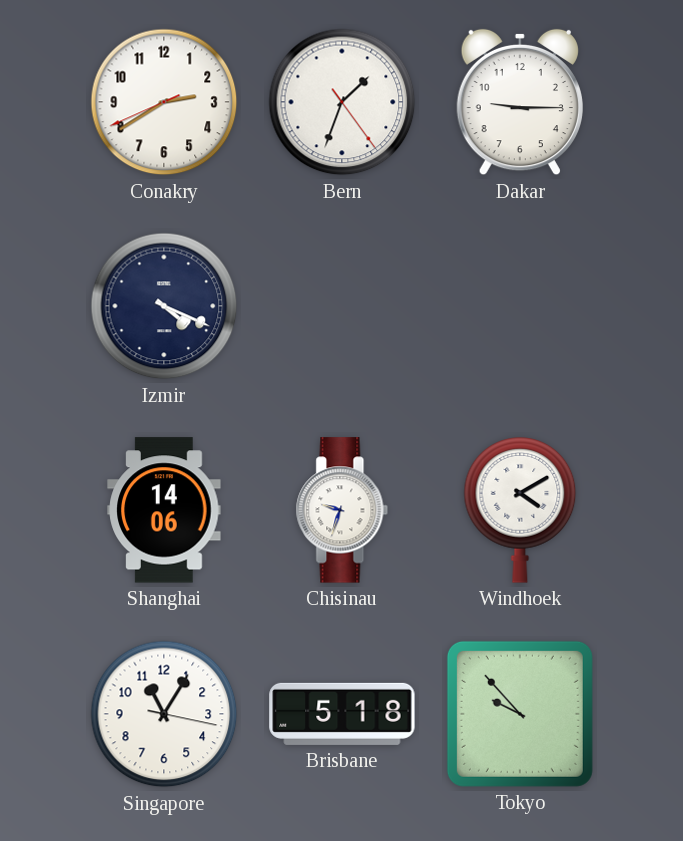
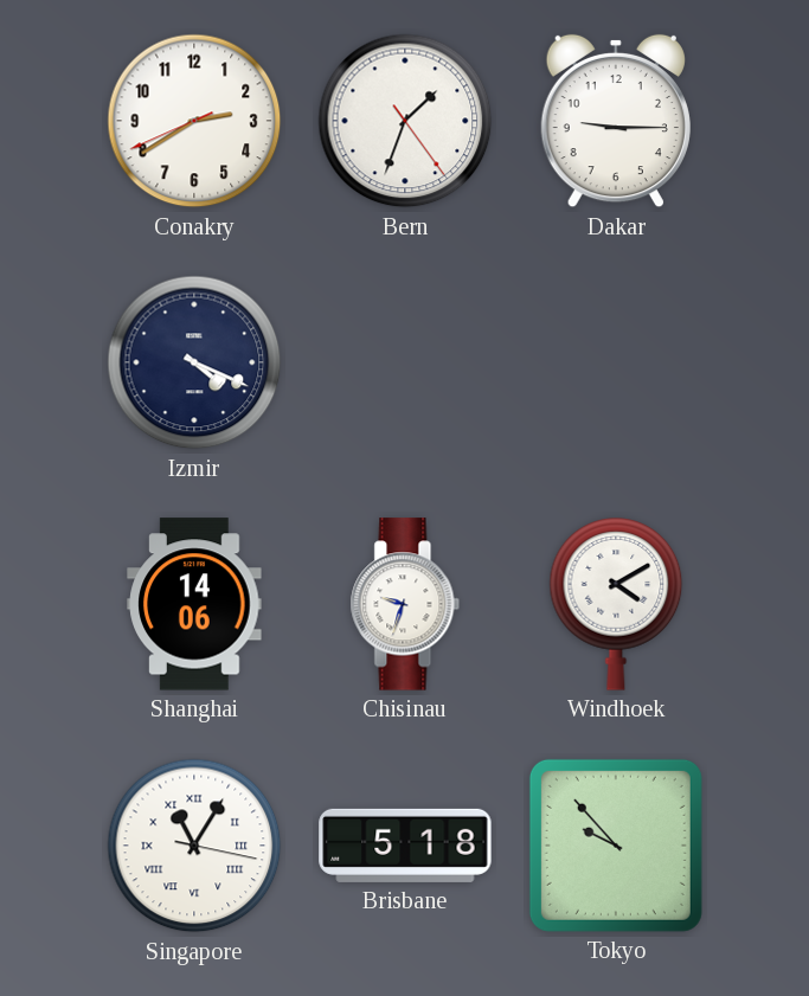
Singapore numerals: Arabic -> Roman
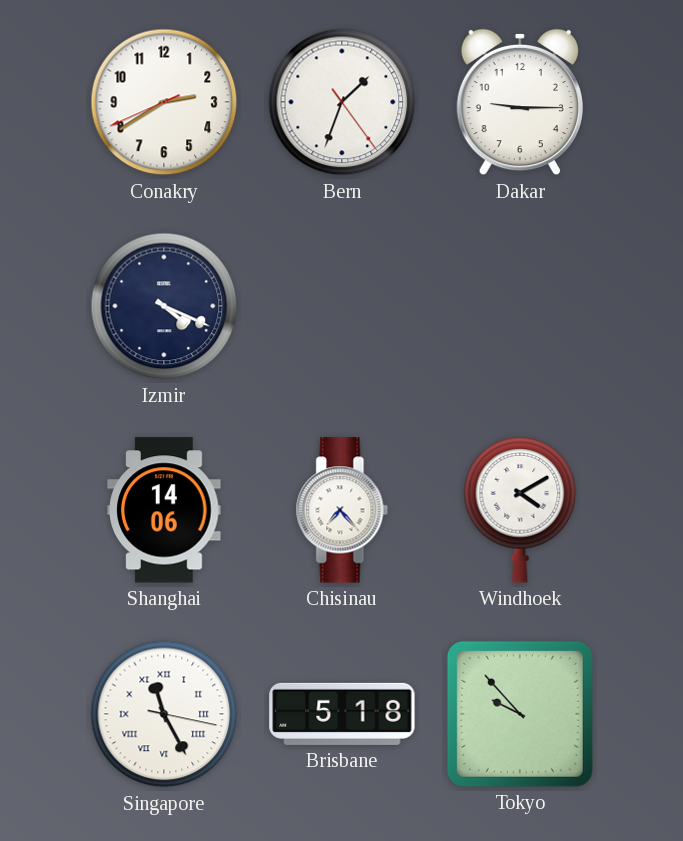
Chisinau: 9:33 -> 7:23
Singapore: 11:05 -> 11:25
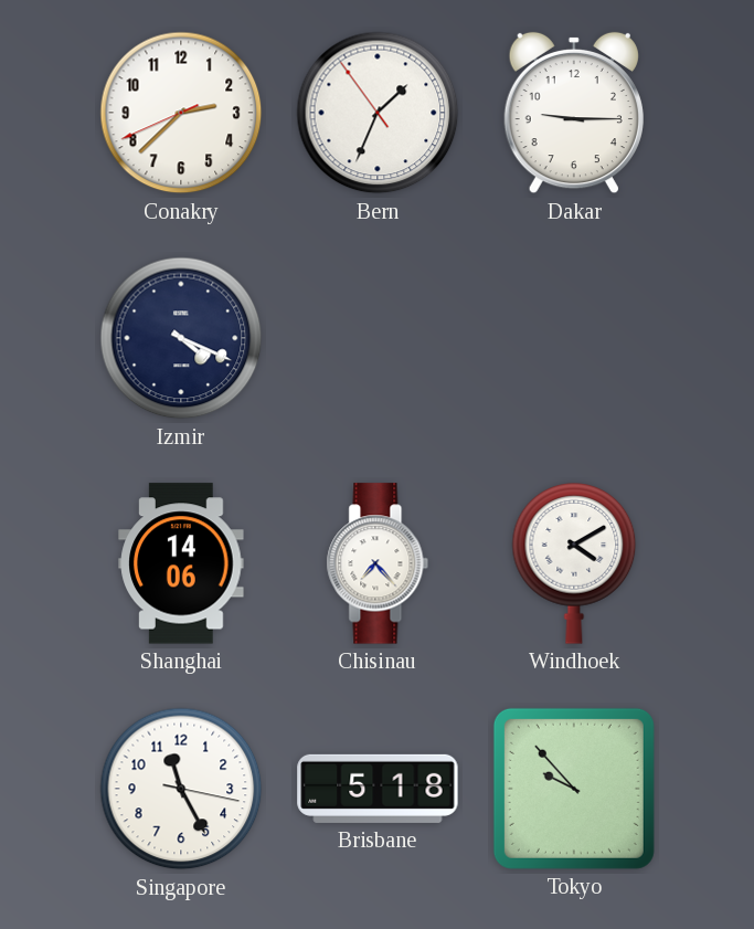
Conakry: 2:39 -> 2:37
Bern: 1:33:24 -> 1:33:54
Singapore numerals: Roman -> Arabic
